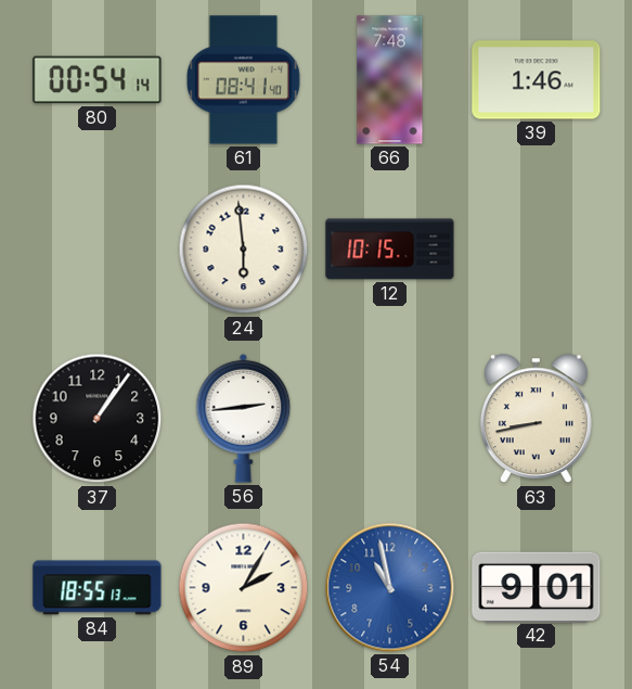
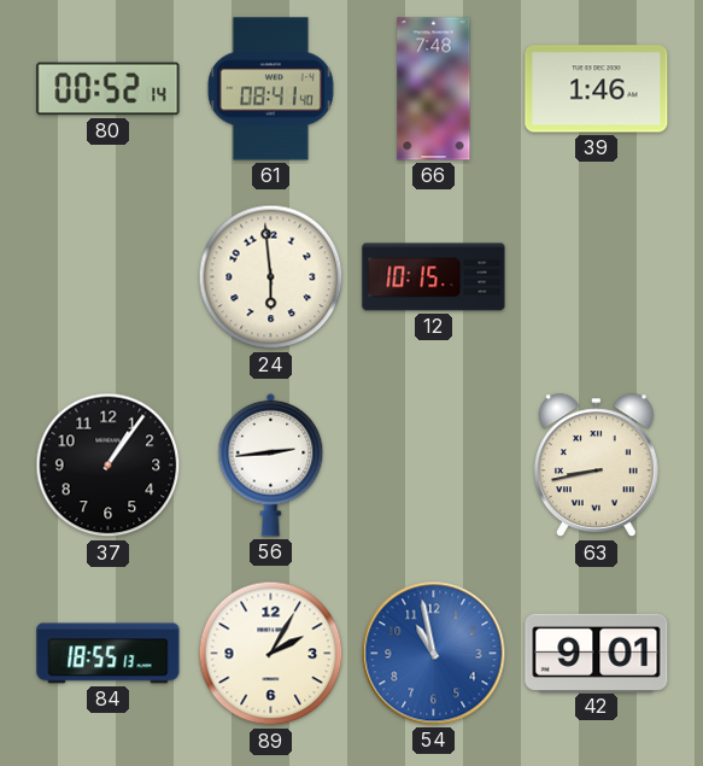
80: 00:54 -> 00:52
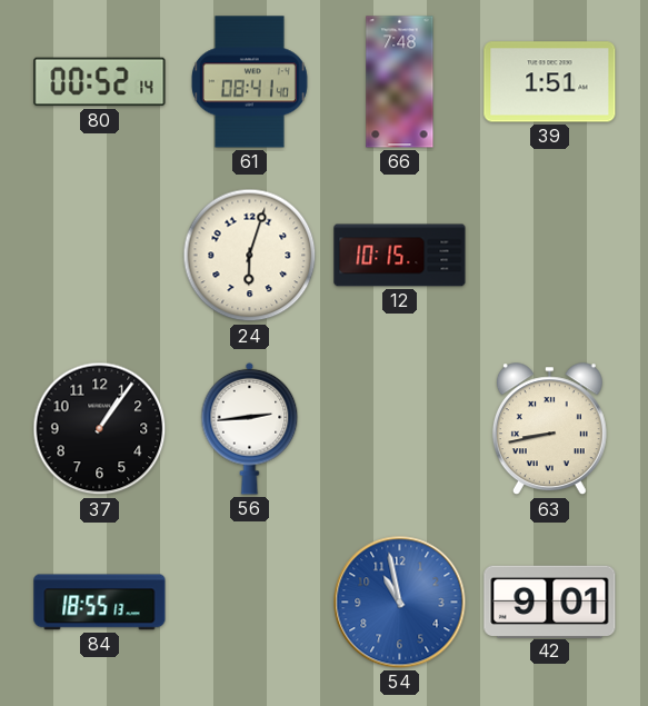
39: 1:46 -> 1:51
24: 5:59 -> 6:03
89: 2:05 -> none
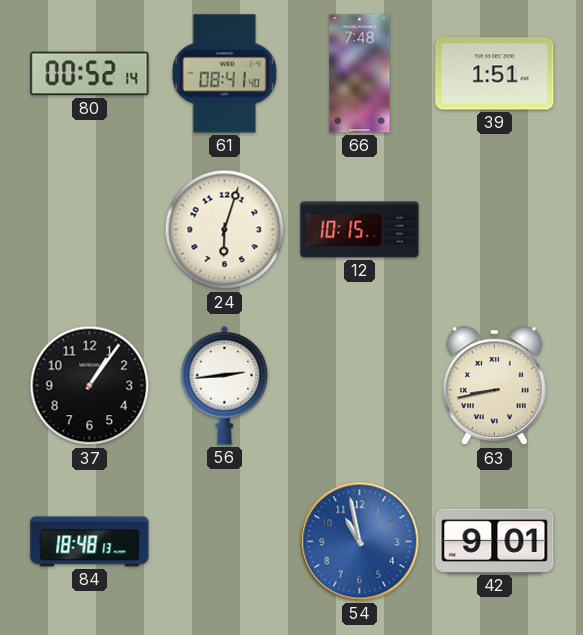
84: 18:55 -> 18:48
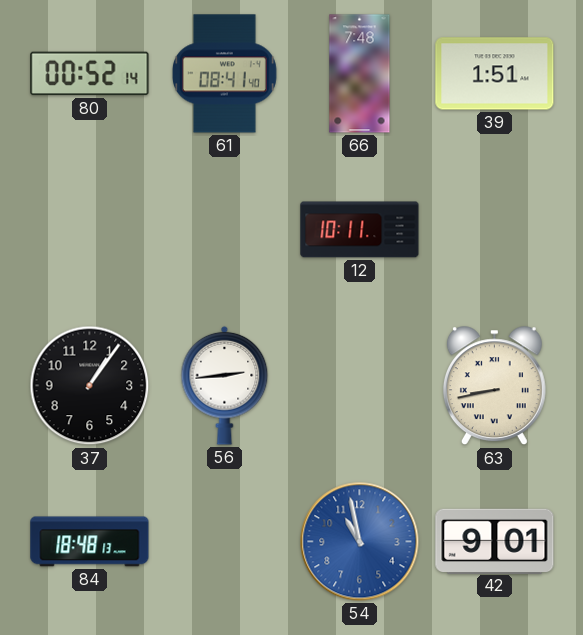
24: 6:03 -> none
12: 10:15 -> 10:11
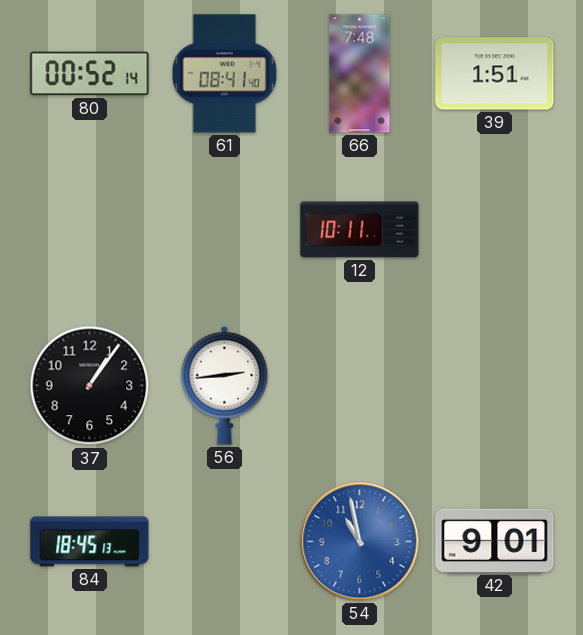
63: 8:43 -> none
84: 18:48 -> 18:45
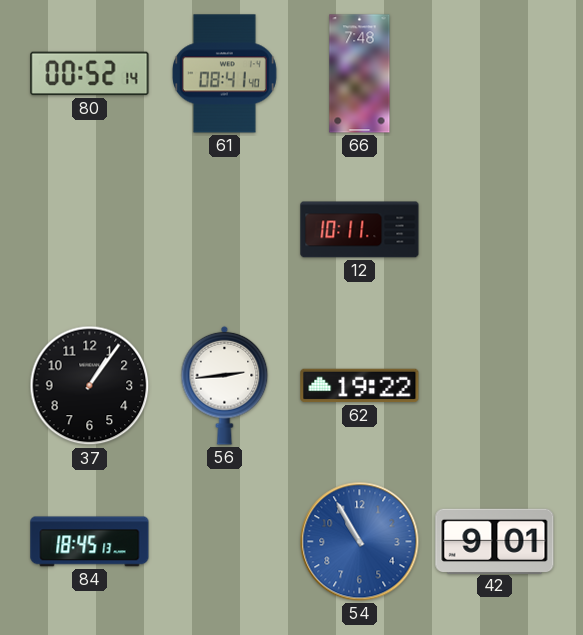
39: 1:51 -> none
62: none -> 19:22
54: 10:58 -> 10:55
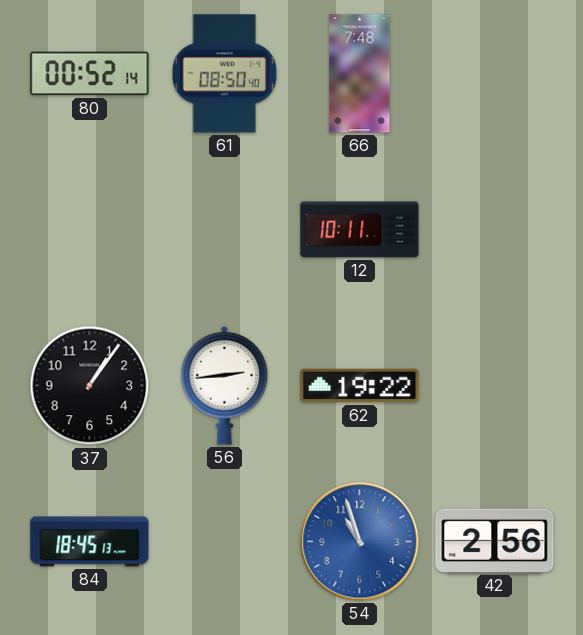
61: 08:41 -> 08:50
54: 10:55 -> 10:57
42: 9:01 -> 2:56
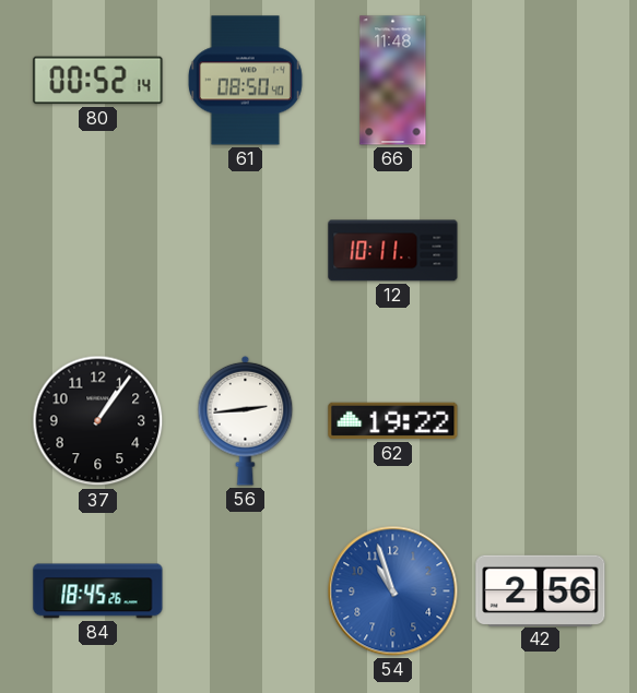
66: 7:48 -> 11:48
84: 18:45:13 -> 18:45:26
